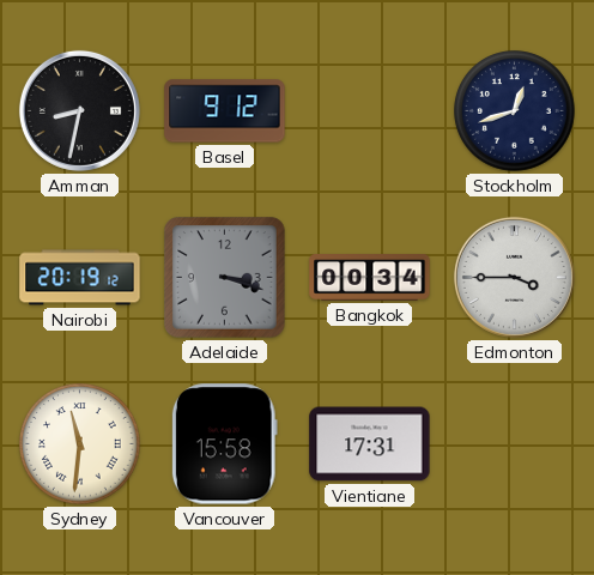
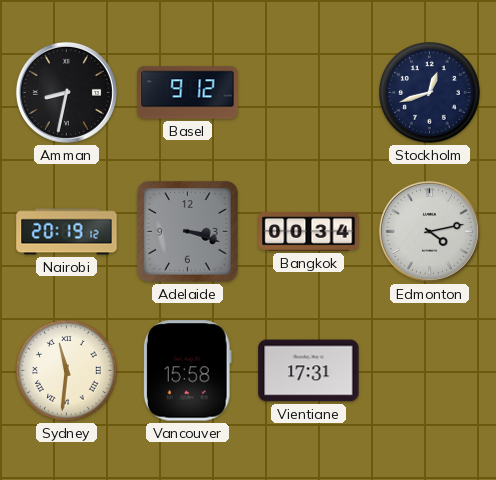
Edmonton: 3:45 -> 4:13
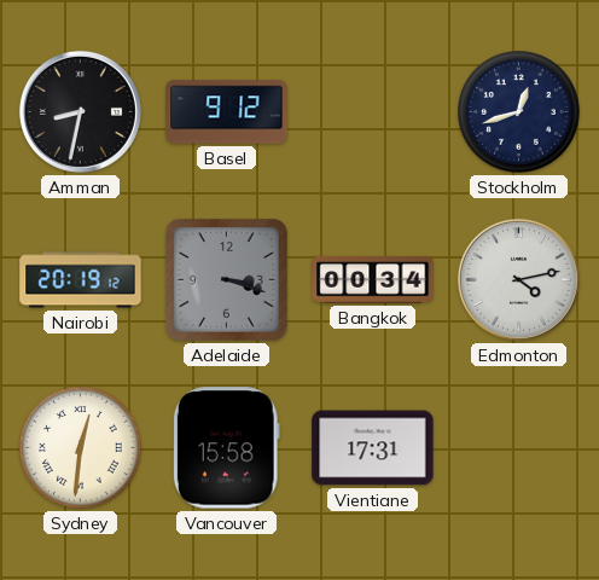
Sydney: 11:31 -> 12:31
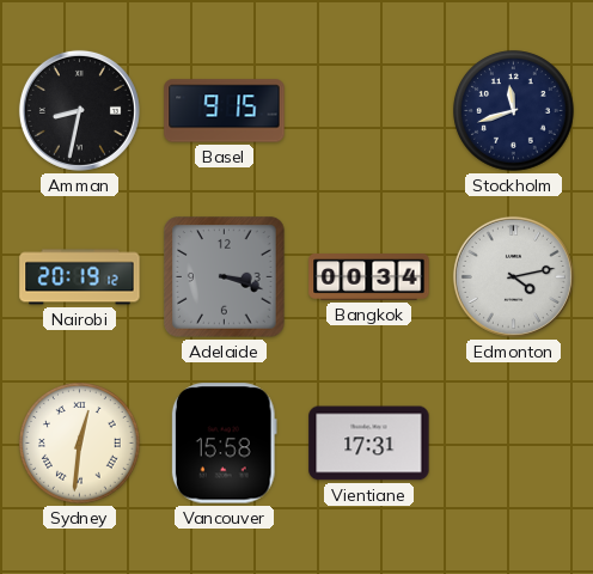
Basel: 9:12 -> 9:15
Stockholm: 12:42 -> 11:42
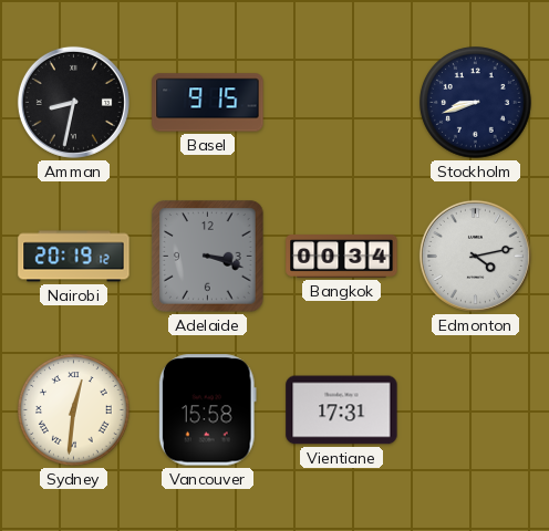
Stockholm: 11:42 -> 8:42
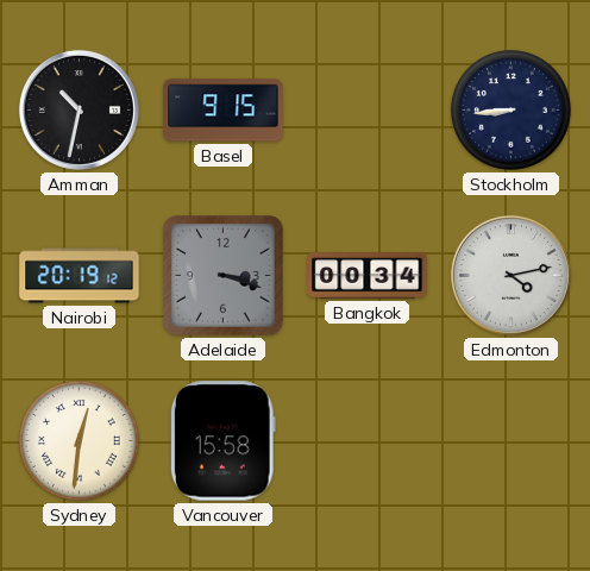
Amman: 8:32 -> 10:32
Stockholm: 8:42 -> 8:44
Vientiane: 17:31 -> none
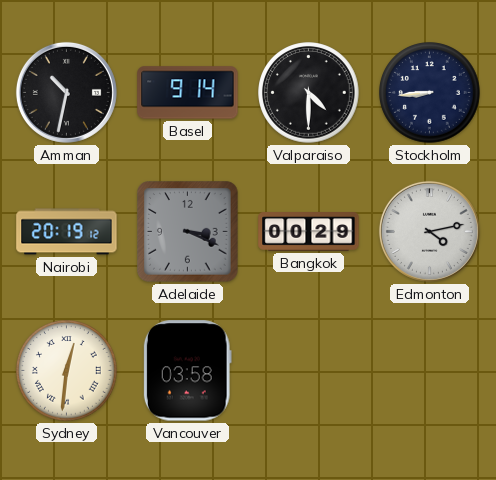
Basel: 9:15 -> 9:14
Valparaiso: none -> 4:30
Adelaide: 3:18 -> 3:19
Bangkok: 00:34 -> 00:29
Vancouver: 15:58 -> 03:58
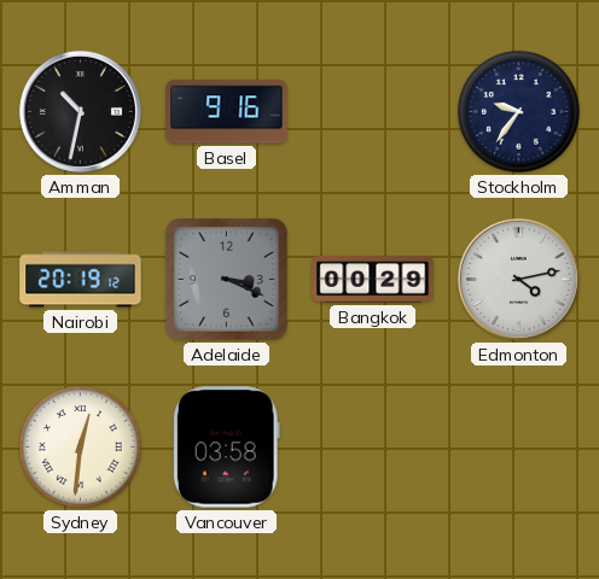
Basel: 9:14 -> 9:16
Valparaiso: 4:30 -> none
Stockholm: 8:44 -> 9:36
